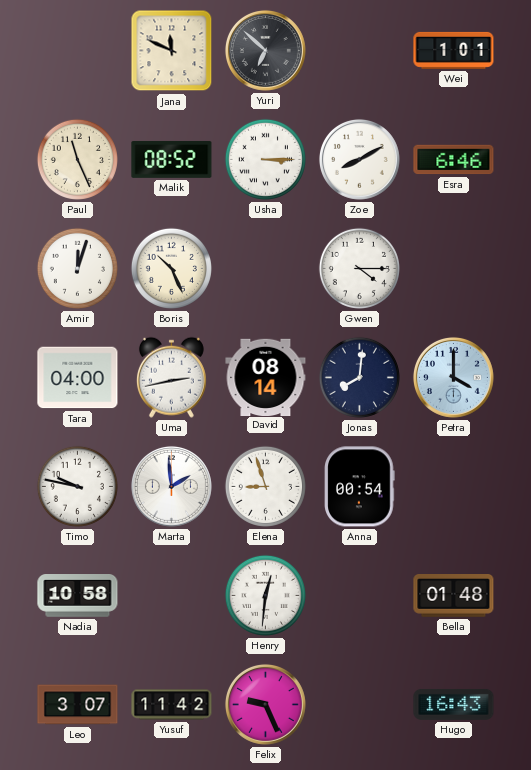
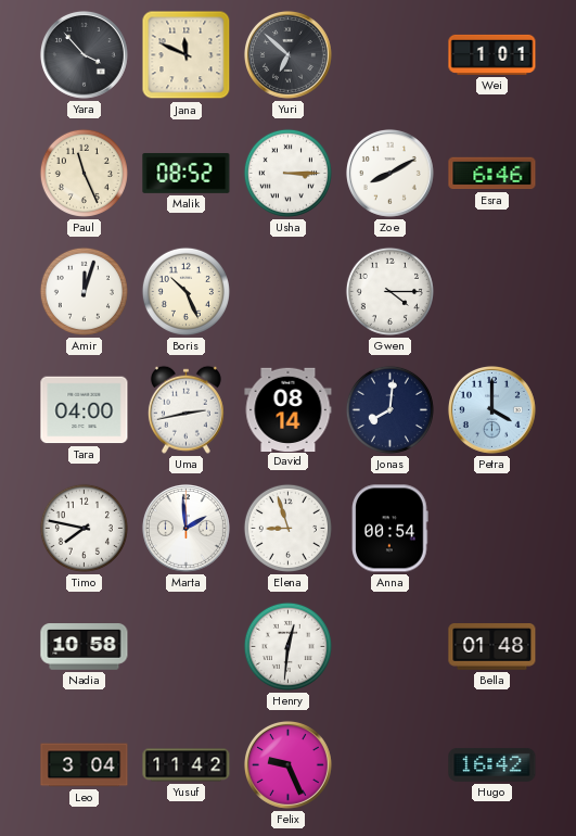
Yara: none -> 3:53
Timo: 9:47 -> 7:47
Leo: 3:07 -> 3:04
Hugo: 16:43 -> 16:42
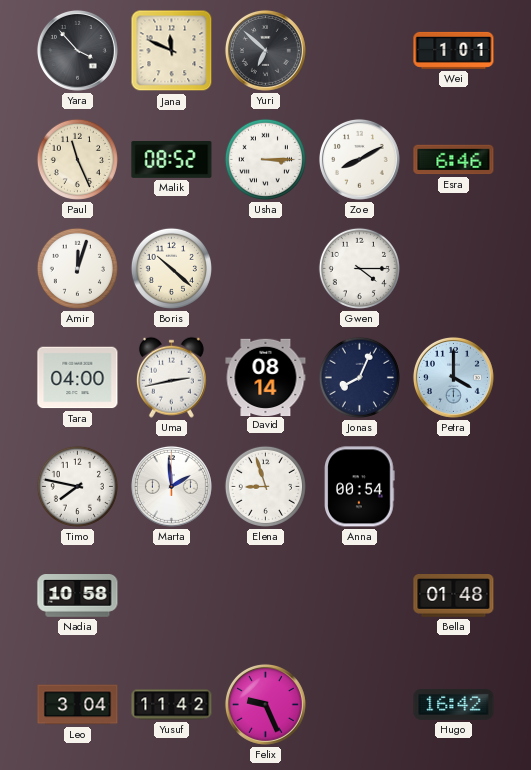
Boris: 10:26 -> 10:22
Jonas: 8:01 -> 8:04
Henry: 12:31 -> none
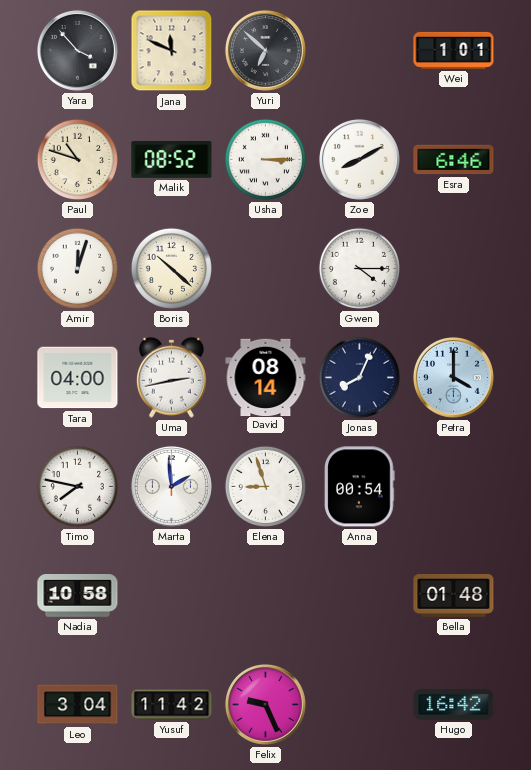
Paul: 11:26 -> 10:48
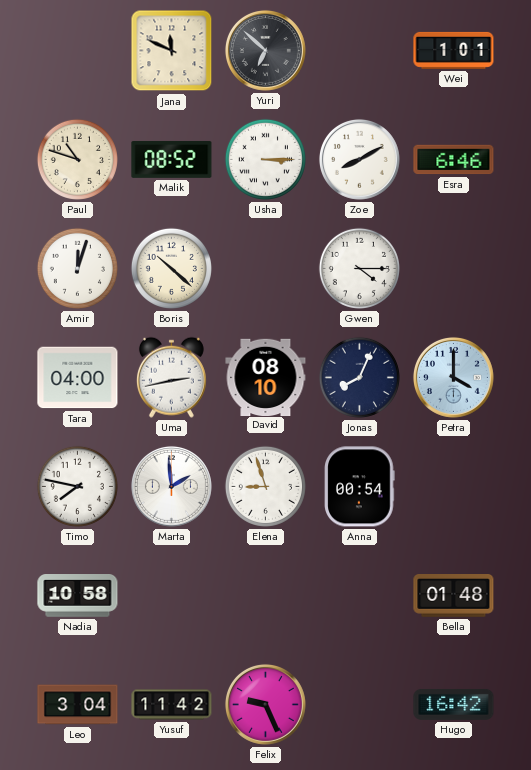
Yara: 3:53 -> none
David: 08:14 -> 08:10
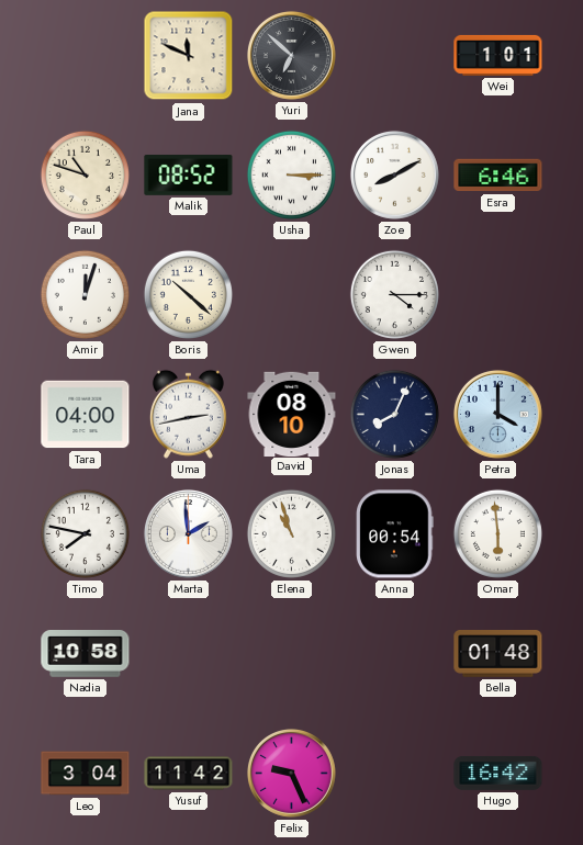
Elena: 8:57 -> 10:57
Omar: none -> 5:59
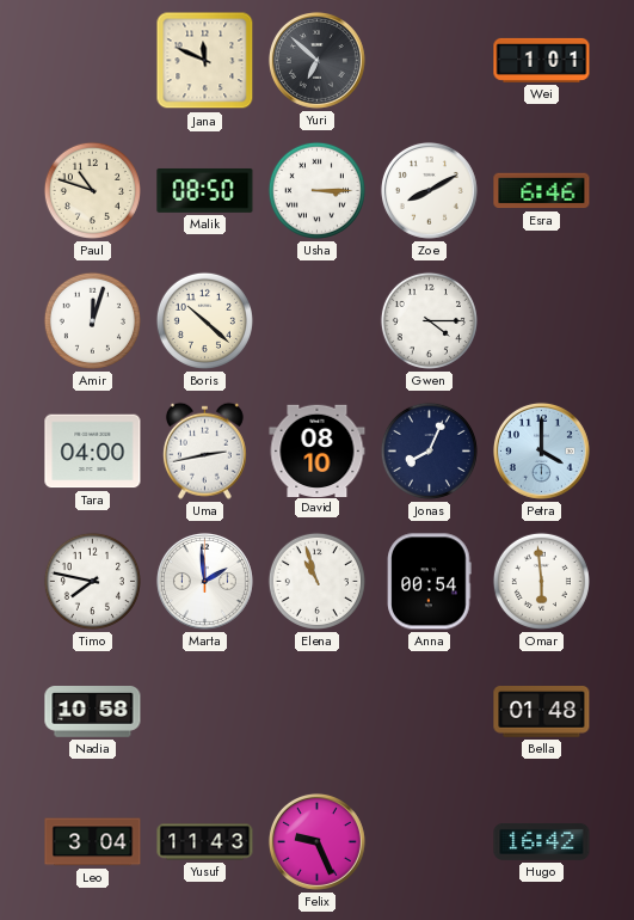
Malik: 08:52 -> 08:50
Yusuf: 11:42 -> 11:43
